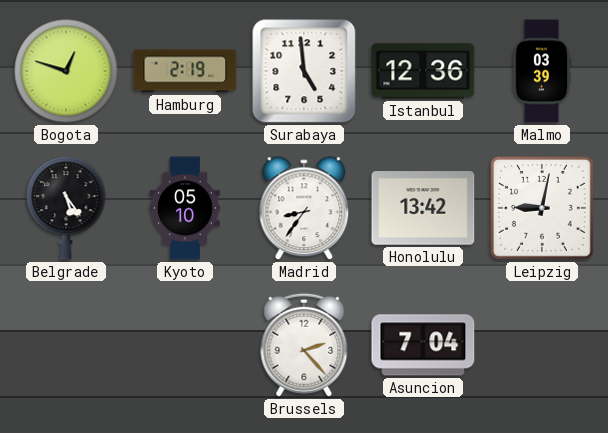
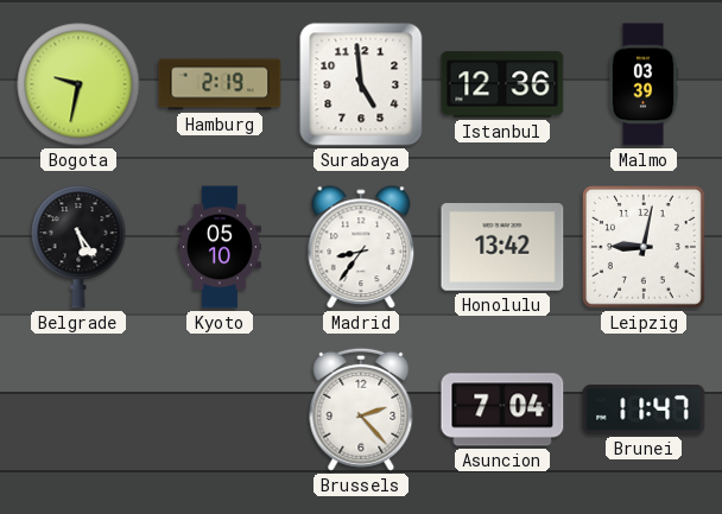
Bogota: 12:48 -> 9:32
Brunei: none -> 11:47
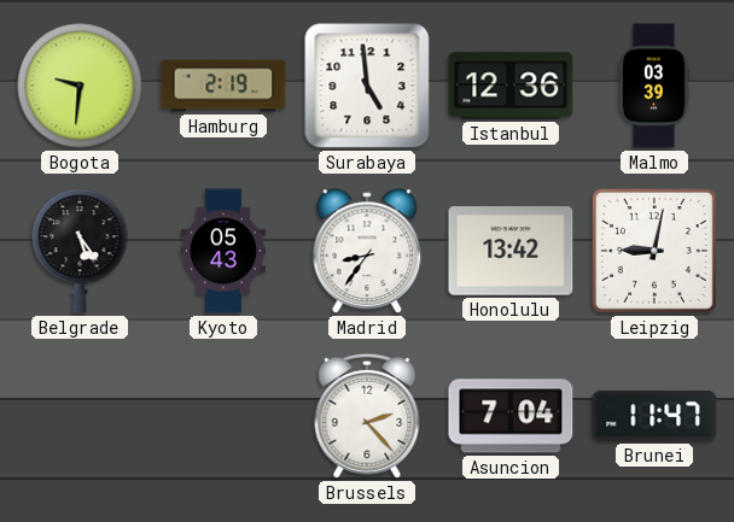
Bogota: 9:32 -> 9:31
Kyoto: 05:10 -> 05:43
